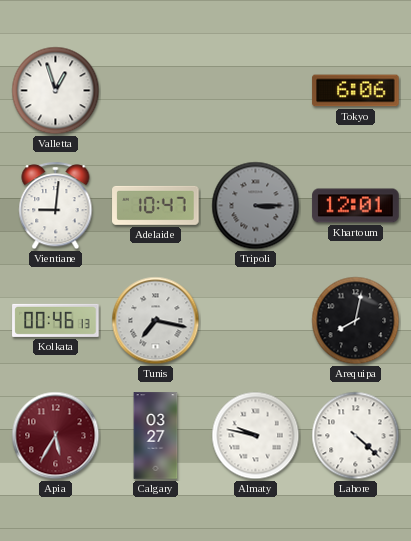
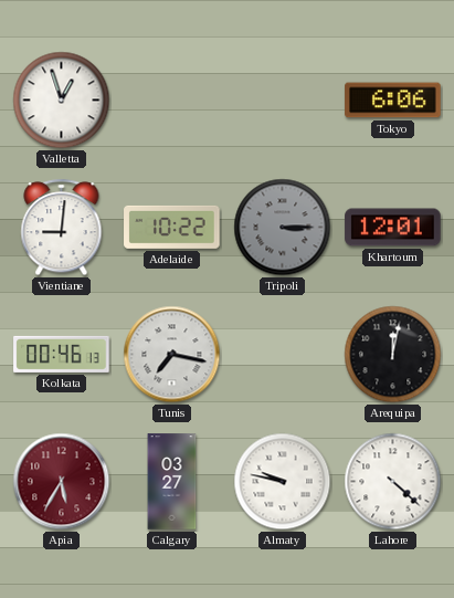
Adelaide: 10:47 -> 10:22
Arequipa: 8:02 -> 12:02
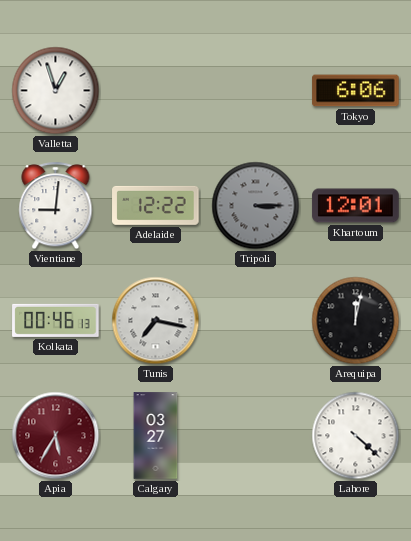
Adelaide: 10:22 -> 12:22
Almaty: 9:47 -> none
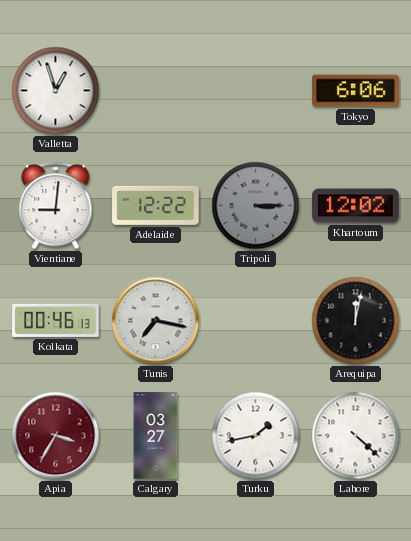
Khartoum: 12:01 -> 12:02
Apia: 5:35 -> 3:35
Turku: none -> 1:43
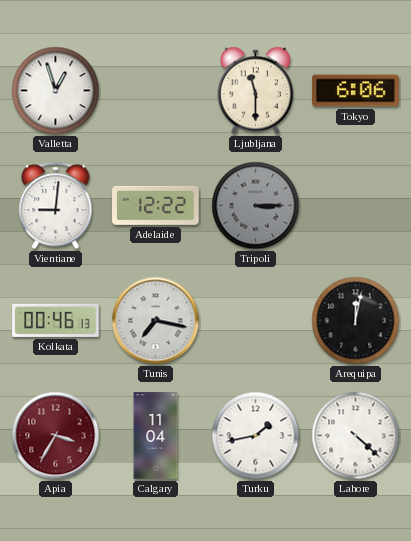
Ljubljana: none -> 11:30
Khartoum: 12:02 -> none
Calgary: 03:27 -> 11:04
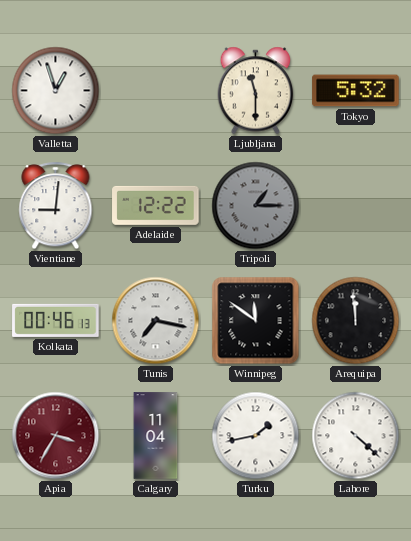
Tokyo: 6:06 -> 5:32
Tripoli: 3:15 -> 1:15
Winnipeg: none -> 11:51
Arequipa: 12:02 -> 11:59
